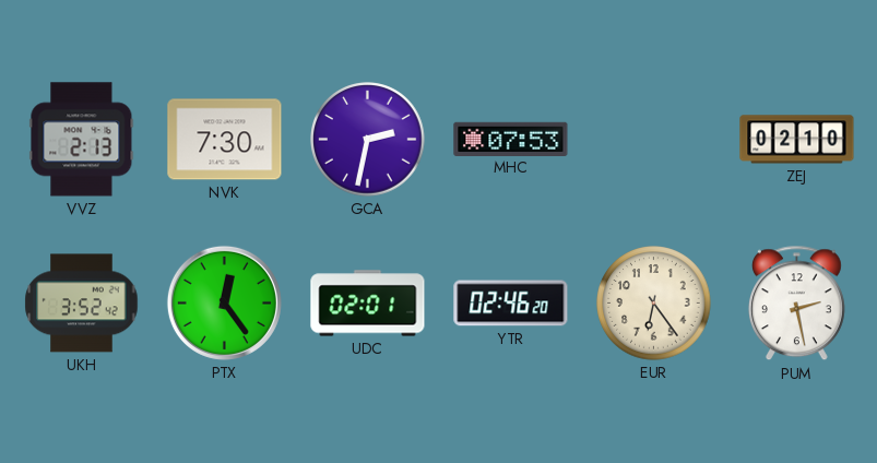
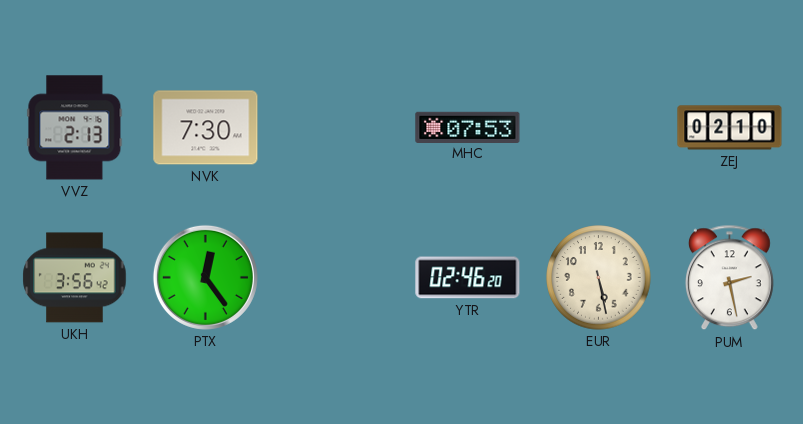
GCA: 2:32 -> none
UKH: 3:52 -> 3:56
UDC: 02:01 -> none
EUR: 6:24 -> 5:28
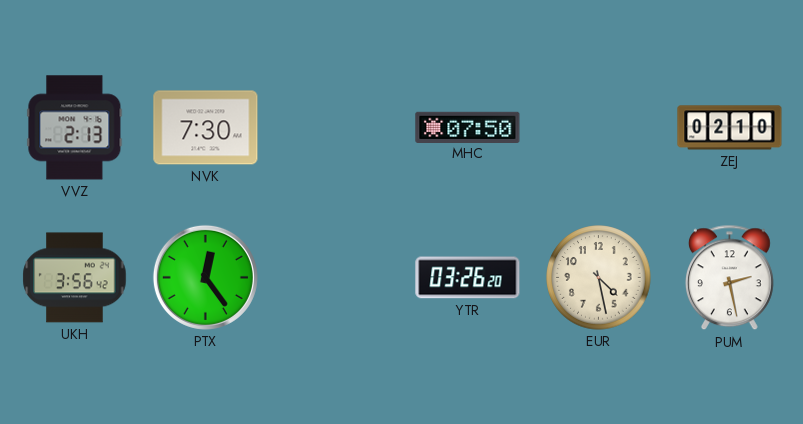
MHC: 07:53 -> 07:50
YTR: 02:46 -> 03:26
EUR: 5:28 -> 4:28
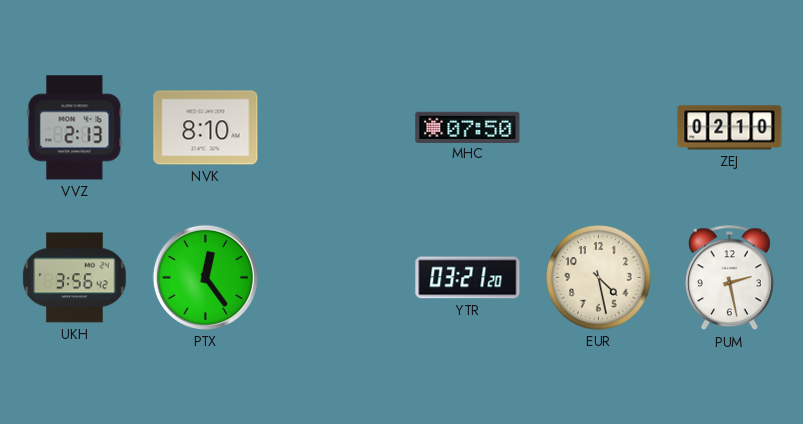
NVK: 7:30 -> 8:10
YTR: 03:26 -> 03:21
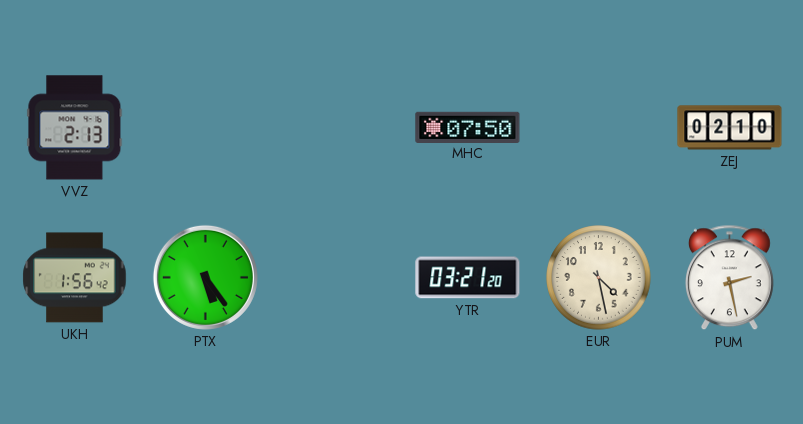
NVK: 8:10 -> none
UKH: 3:56 -> 1:56
PTX: 12:24 -> 5:24
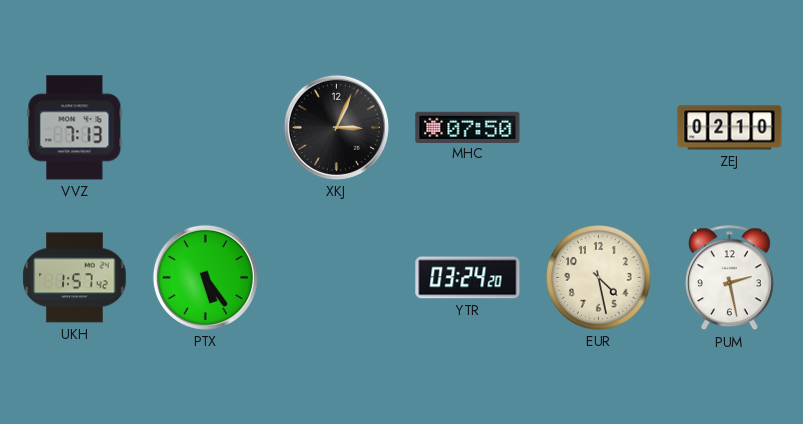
VVZ: 2:13 -> 7:13
XKJ: none -> 3:04
UKH: 1:56 -> 1:57
YTR: 03:21 -> 03:24
